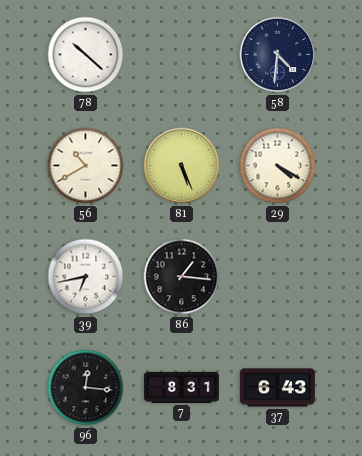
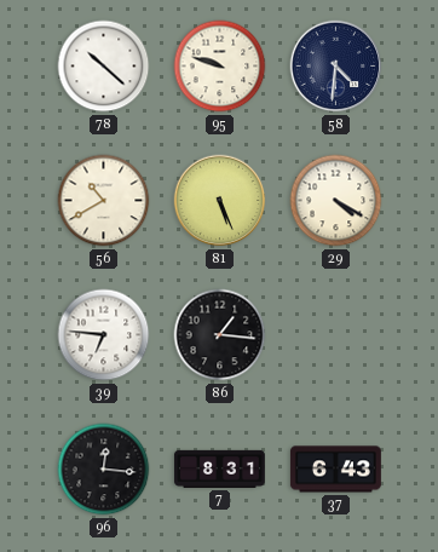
95: none -> 9:48
39: 6:43 -> 6:46
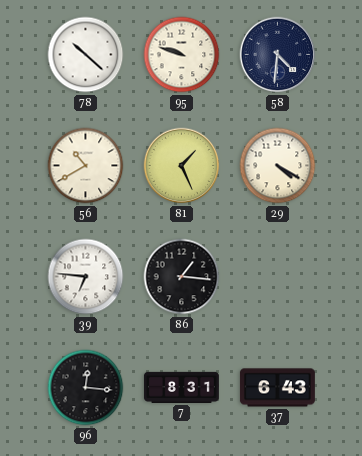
81: 5:26 -> 1:26
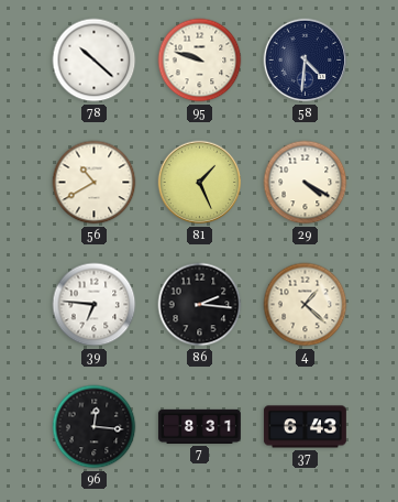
86: 1:16 -> 2:16
4: none -> 1:22
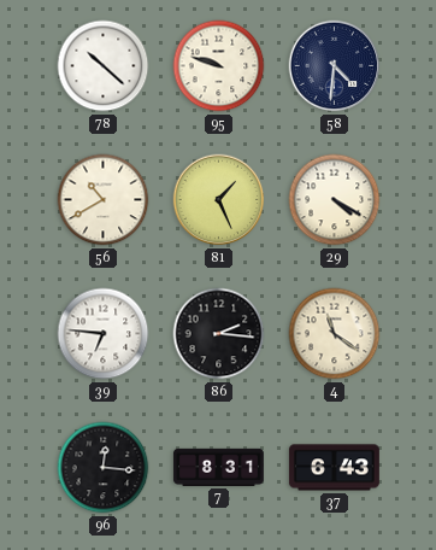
4: 1:22 -> 11:21
